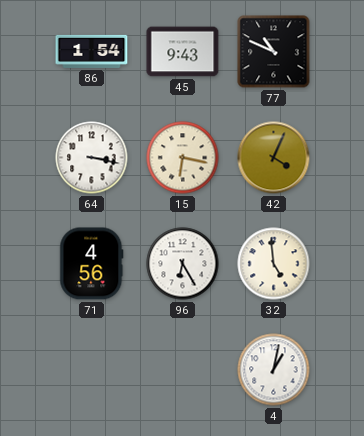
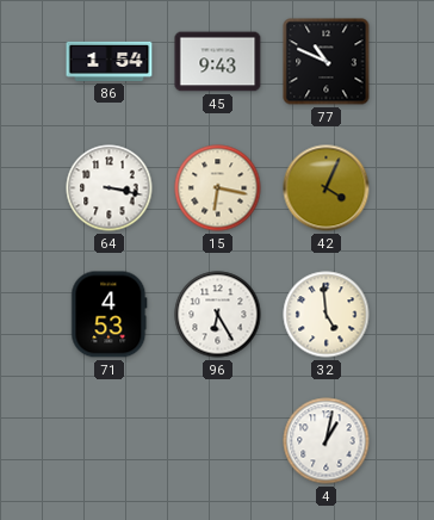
71: 4:56 -> 4:53
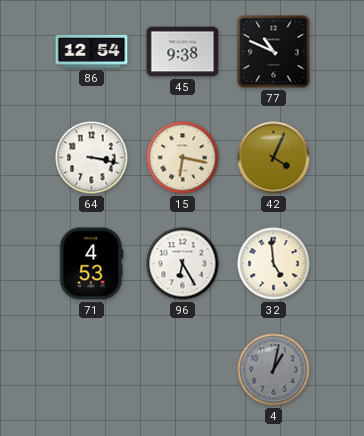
86: 1:54 -> 12:54
45: 9:43 -> 9:38
4 dial: white -> grey
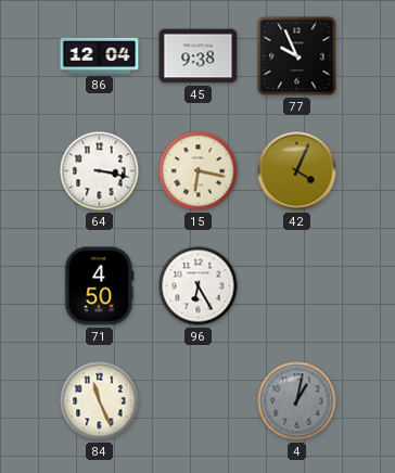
86: 12:54 -> 12:04
77: 10:49 -> 9:56
71: 4:53 -> 4:50
32: 4:59 -> none
84: none -> 11:26
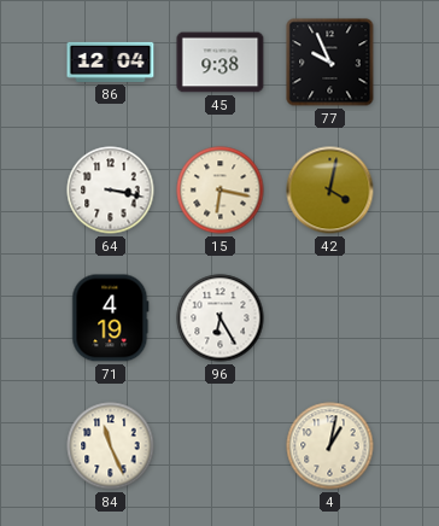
42: 4:04 -> 4:02
71: 4:50 -> 4:19
4 dial: grey -> cream
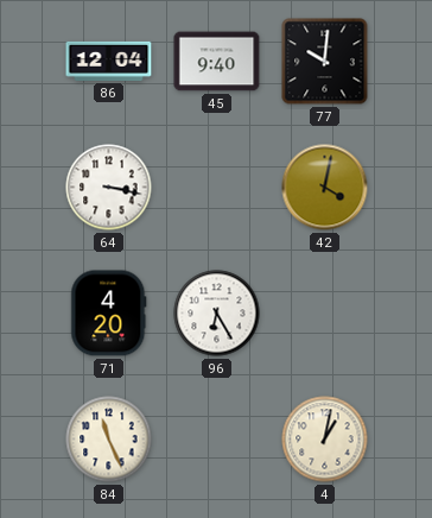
45: 9:38 -> 9:40
77: 9:56 -> 10:01
15: 6:17 -> none
71: 4:19 -> 4:20
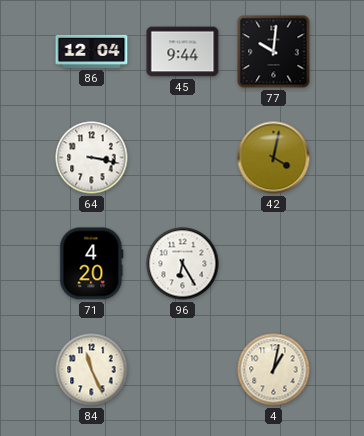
45: 9:40 -> 9:44
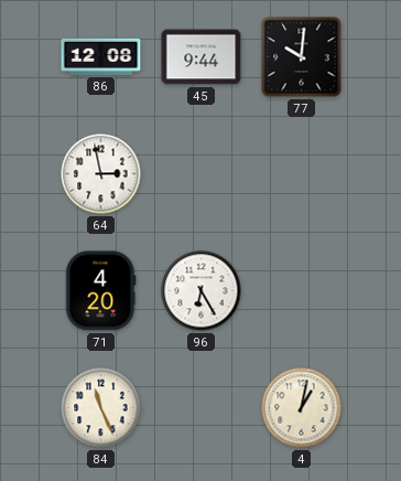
86: 12:04 -> 12:08
64: 3:17 -> 2:58
42: 4:02 -> none
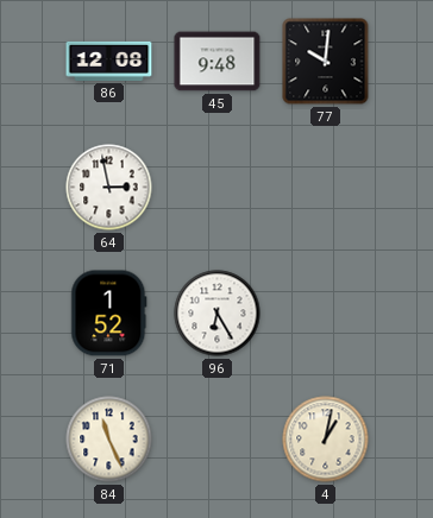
45: 9:44 -> 9:48
71: 4:20 -> 1:52
